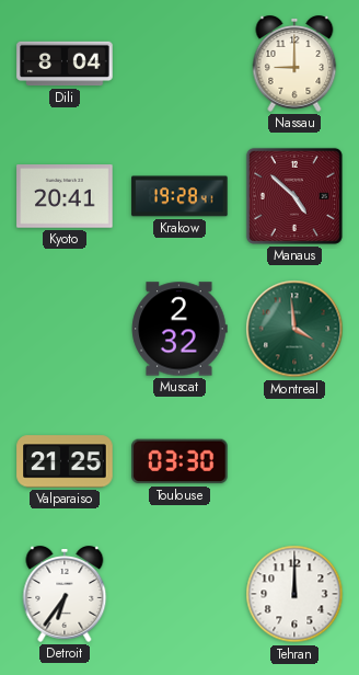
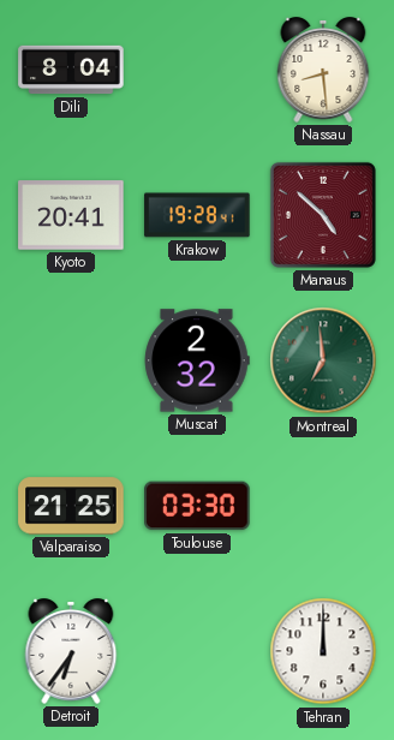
Nassau: 9:00 -> 8:29
Montreal: 3:59 -> 6:59
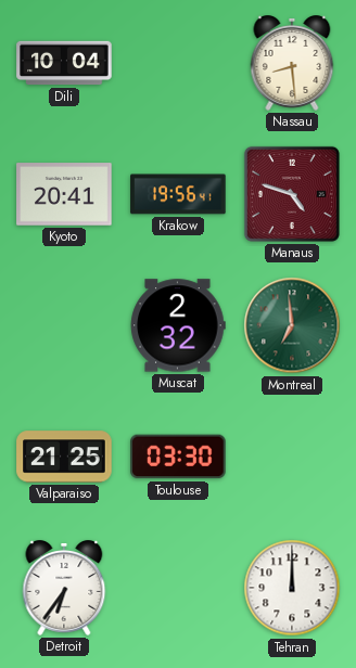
Dili: 8:04 -> 10:04
Krakow: 19:28 -> 19:56
Manaus: 4:52 -> 4:48
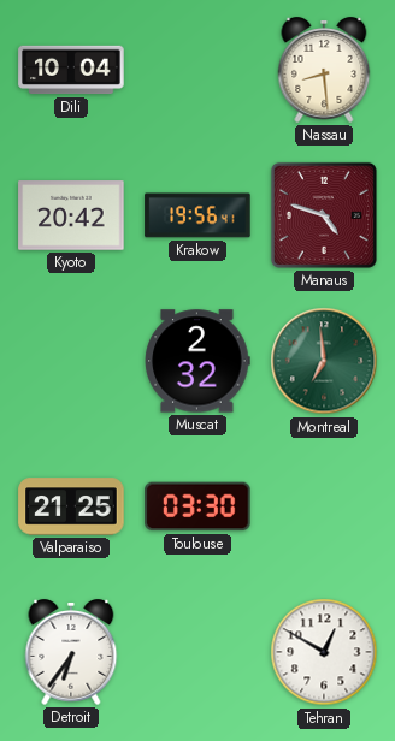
Kyoto: 20:41 -> 20:42
Tehran: 12:00 -> 12:50
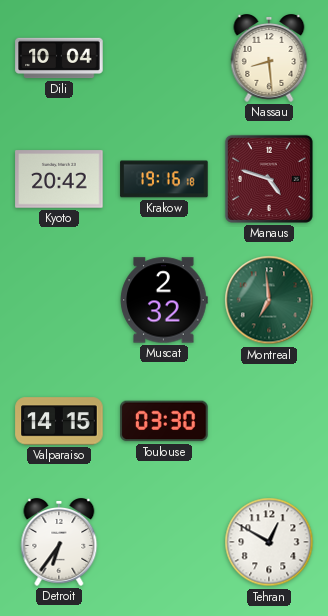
Krakow: 19:56 -> 19:16
Valparaiso: 21:25 -> 14:15
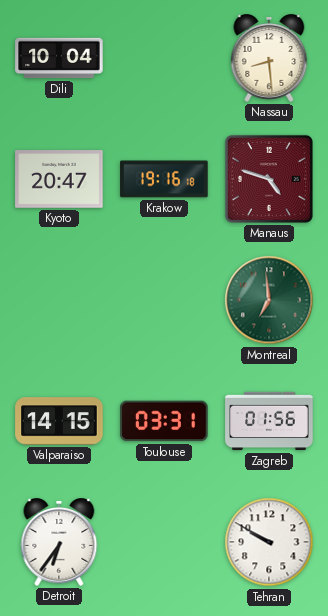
Kyoto: 20:42 -> 20:47
Muscat: 2:32 -> none
Toulouse: 03:30 -> 03:31
Zagreb: none -> 01:56
Tehran: 12:50 -> 9:50
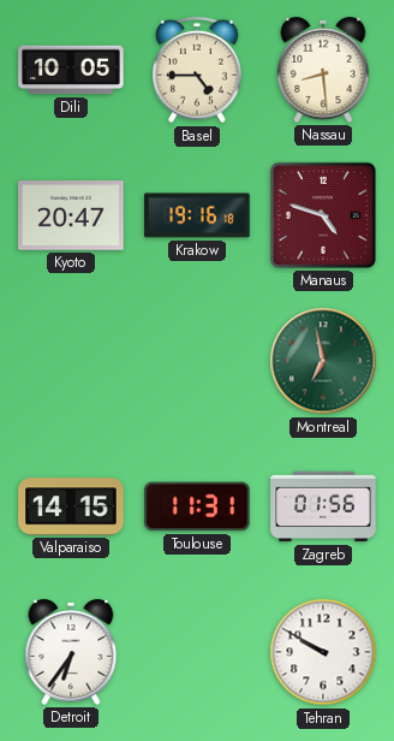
Dili: 10:04 -> 10:05
Basel: none -> 4:45
Montreal: 6:59 -> 6:58
Toulouse: 03:31 -> 11:31
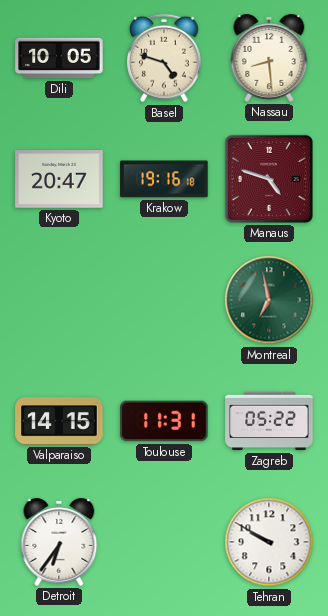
Basel: 4:45 -> 4:48
Zagreb: 01:56 -> 05:22
